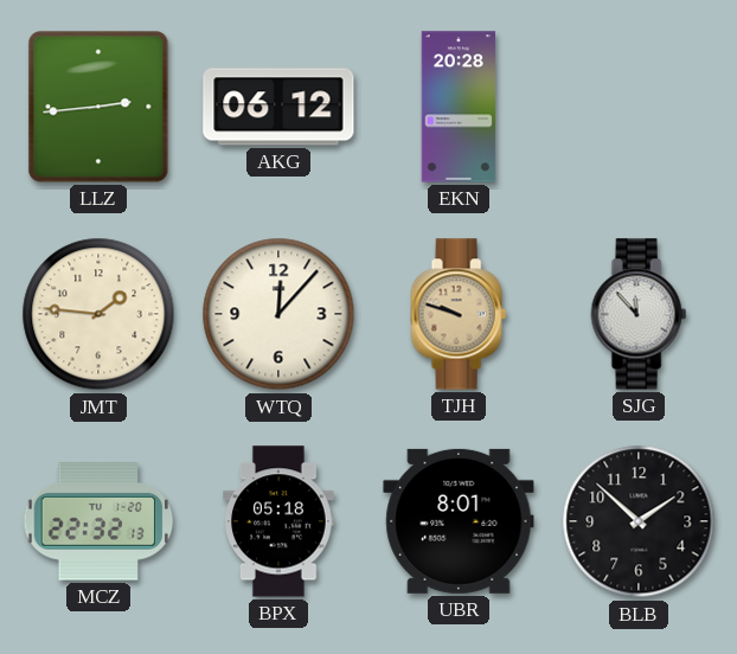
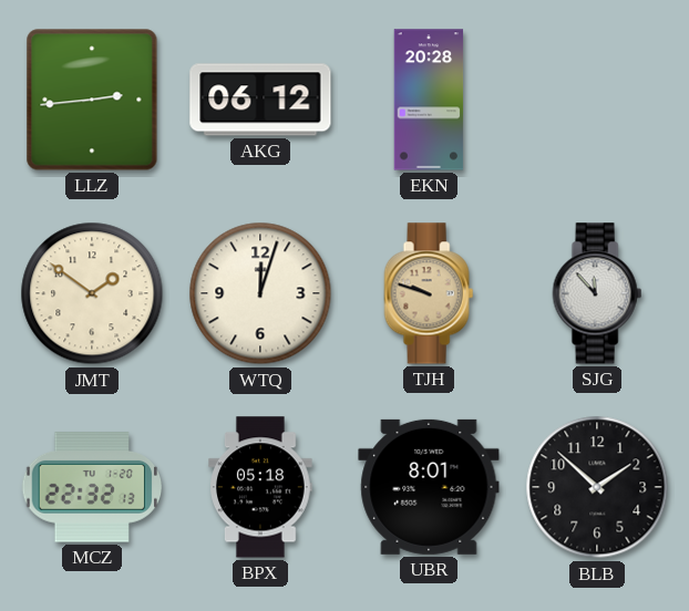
JMT: 1:46 -> 1:51
WTQ: 12:07 -> 12:03
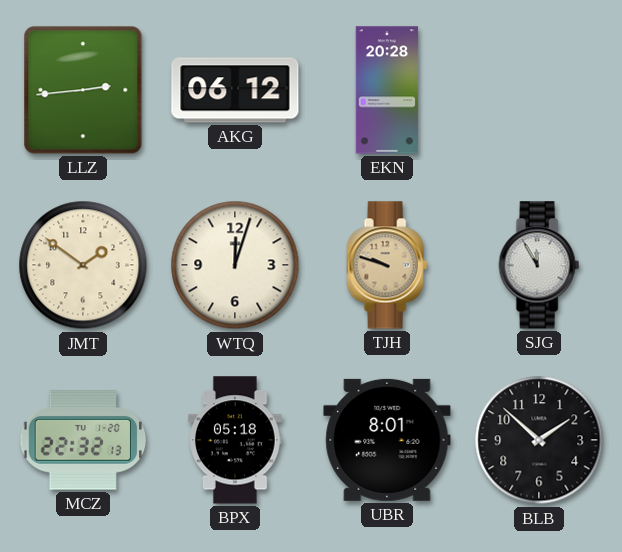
SJG: 11:53 -> 11:55
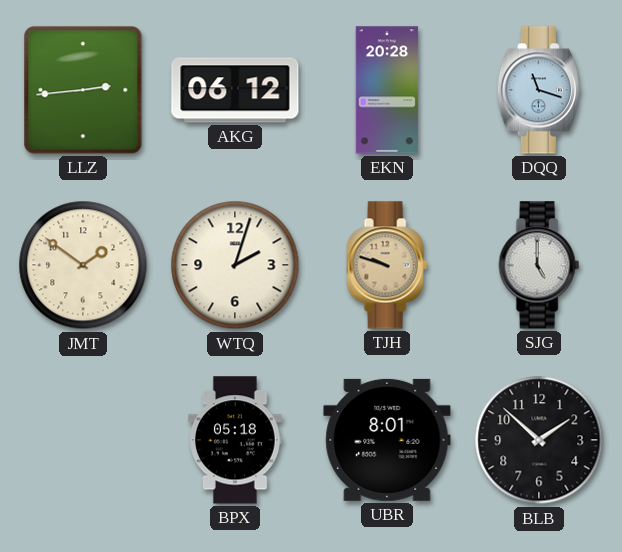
DQQ: none -> 11:18
WTQ: 12:03 -> 2:03
SJG: 11:55 -> 5:00
MCZ: 22:32 -> none
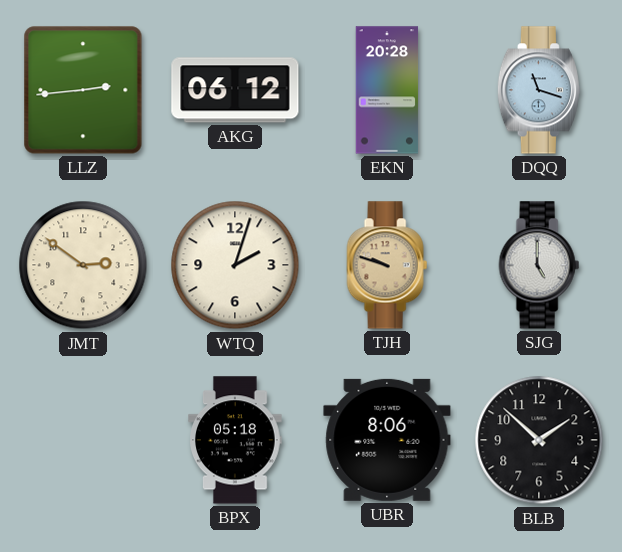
JMT: 1:51 -> 2:51
UBR: 8:01 -> 8:06
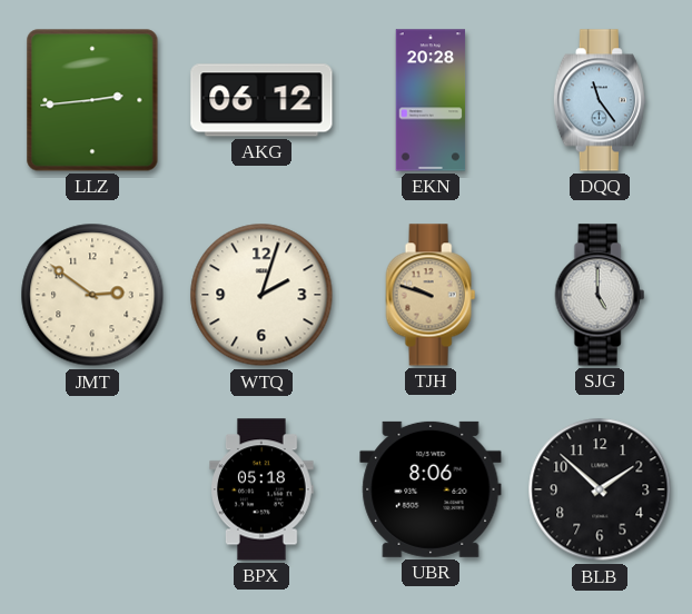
DQQ: 11:18 -> 11:24
